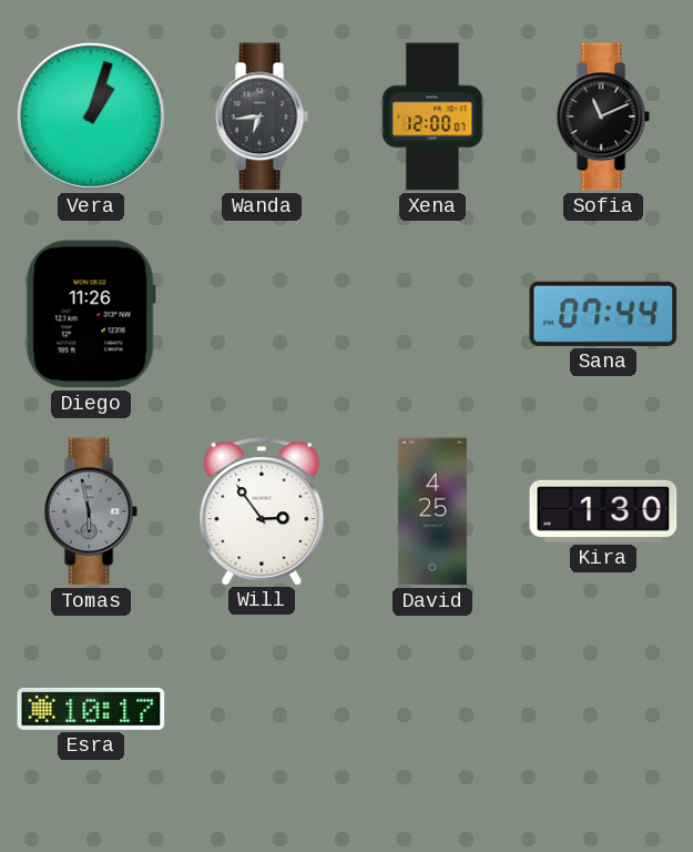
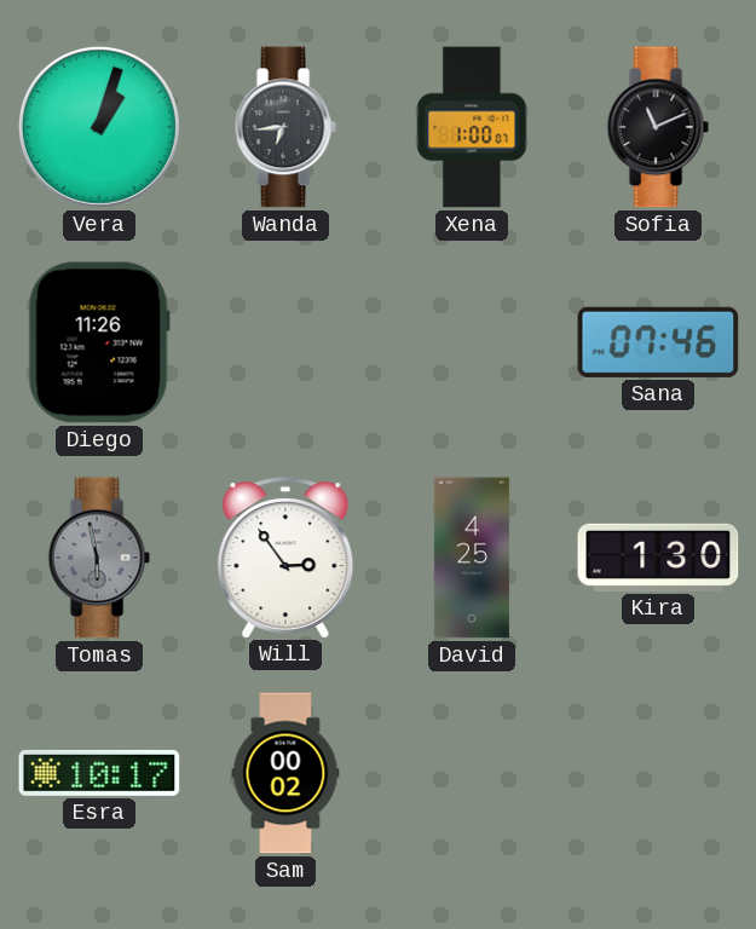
Xena: 12:00 -> 1:00
Sana: 07:44 -> 07:46
Sam: none -> 00:02
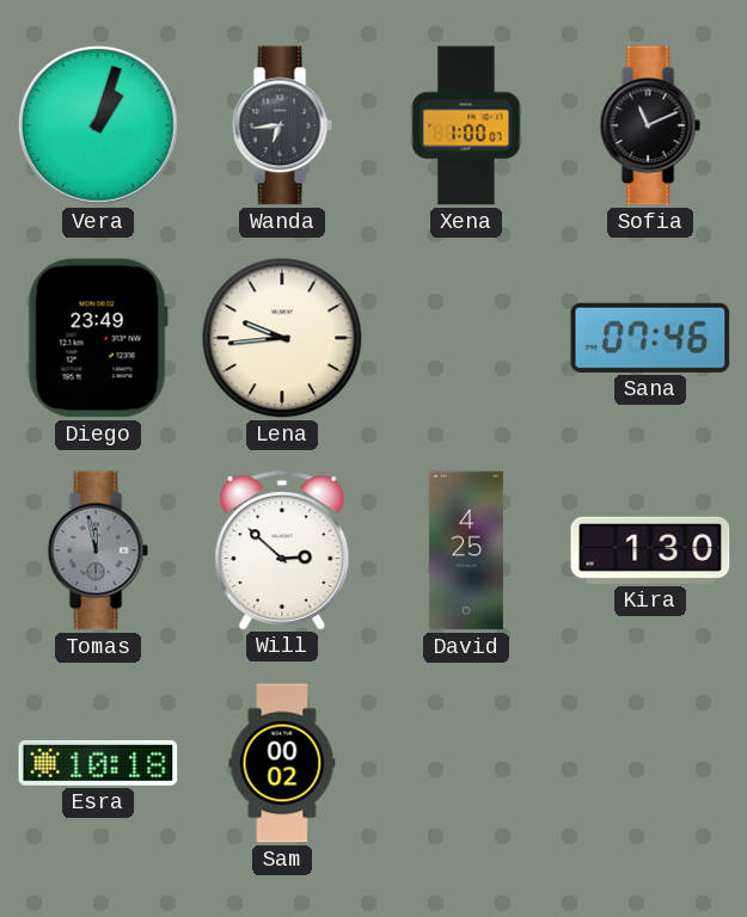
Diego: 11:26 -> 23:49
Lena: none -> 9:44
Tomas: 5:58 -> 11:58
Will: 2:54 -> 2:52
Esra: 10:17 -> 10:18
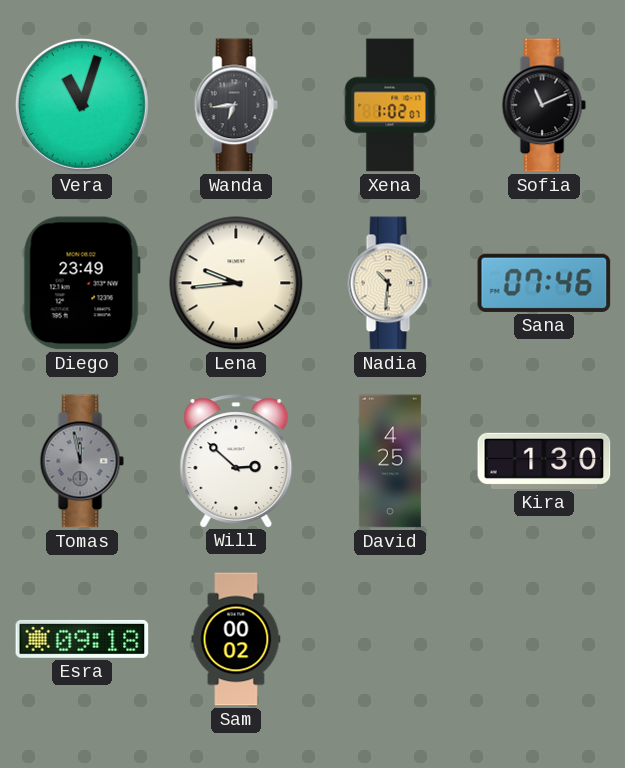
Vera: 1:03 -> 11:03
Xena: 1:00 -> 1:02
Nadia: none -> 10:31
Esra: 10:18 -> 09:18
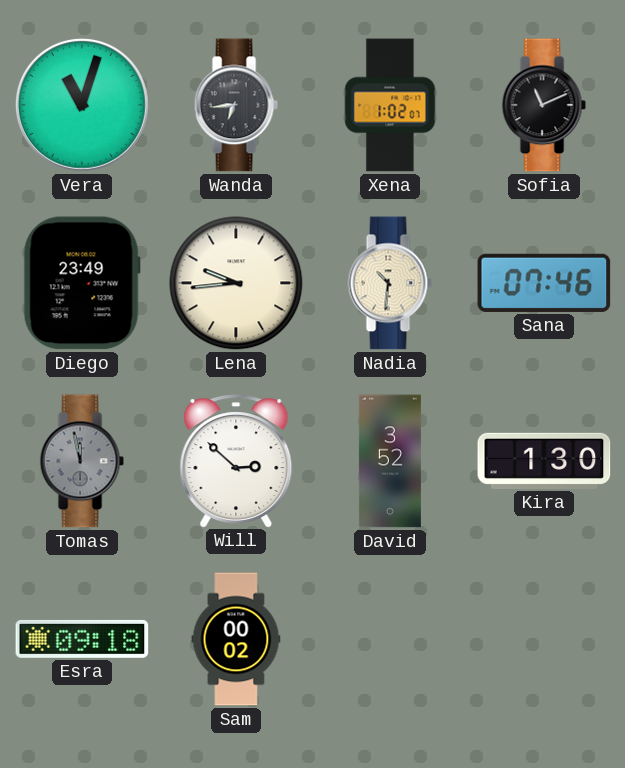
David: 4:25 -> 3:52
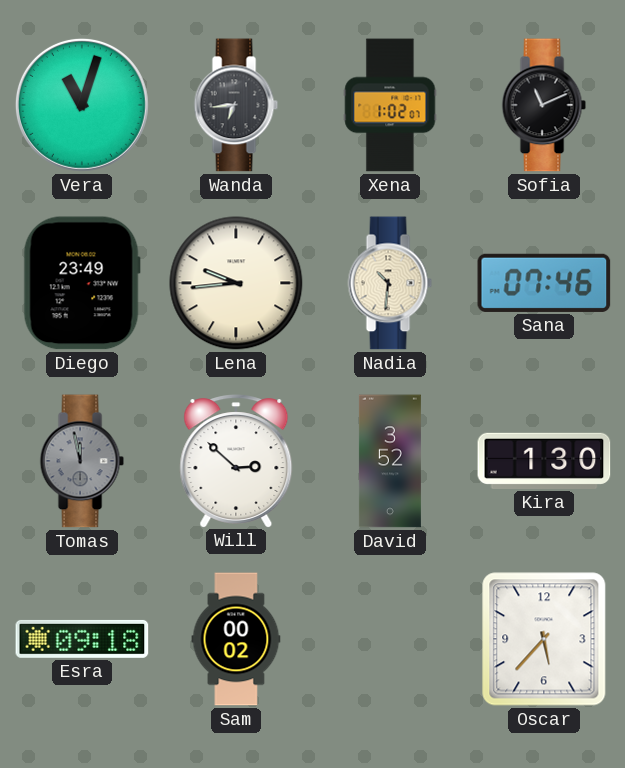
Oscar: none -> 5:37
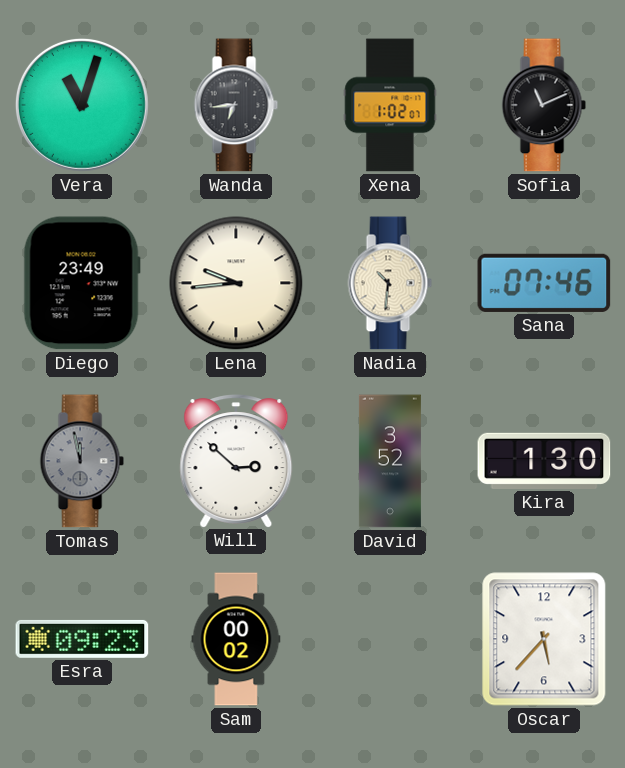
Esra: 09:18 -> 09:23
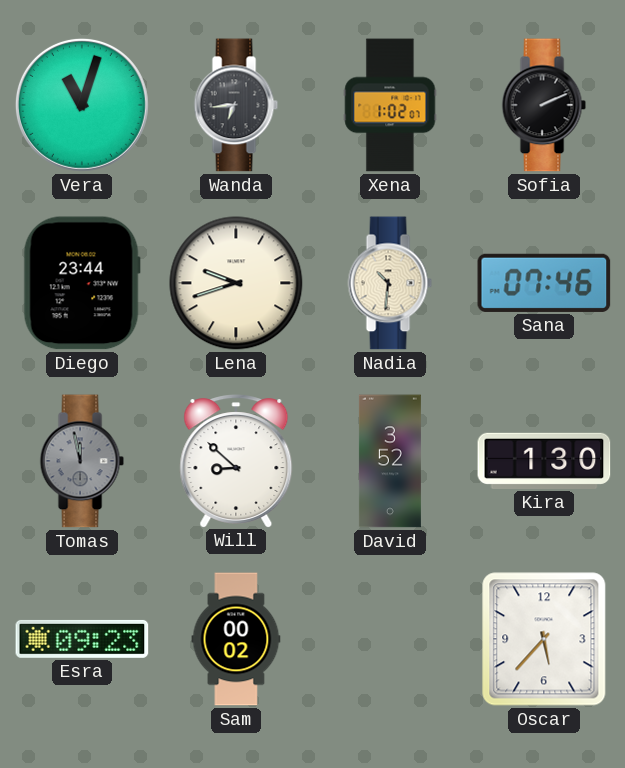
Sofia: 11:11 -> 2:11
Diego: 23:49 -> 23:44
Lena: 9:44 -> 9:42
Will: 2:52 -> 8:52
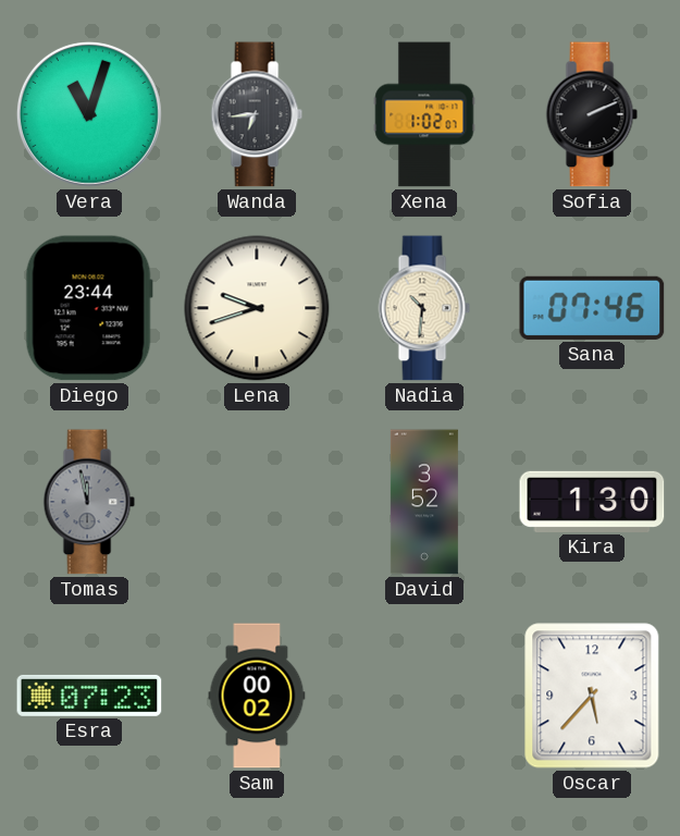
Will: 8:52 -> none
Esra: 09:23 -> 07:23
